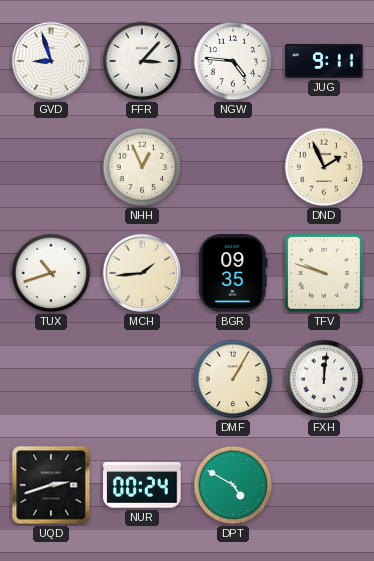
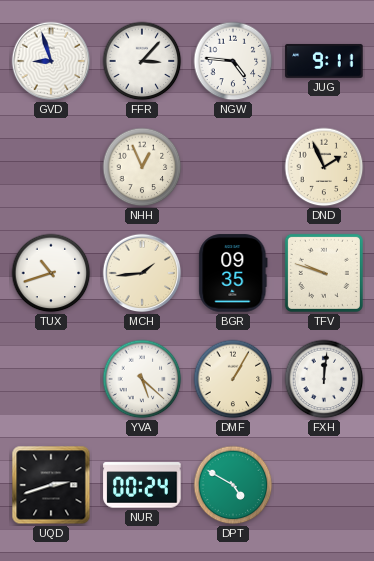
YVA: none -> 5:22
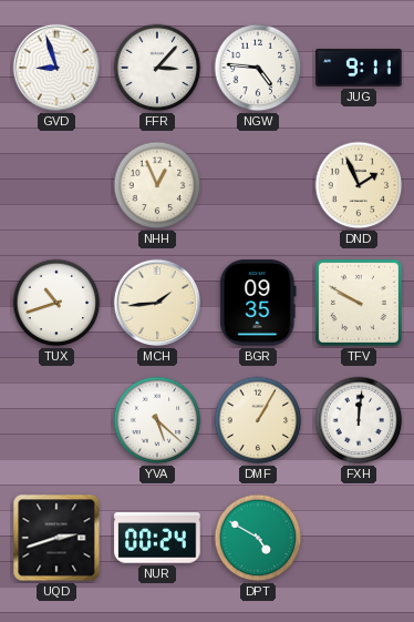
TFV: 9:48 -> 9:50
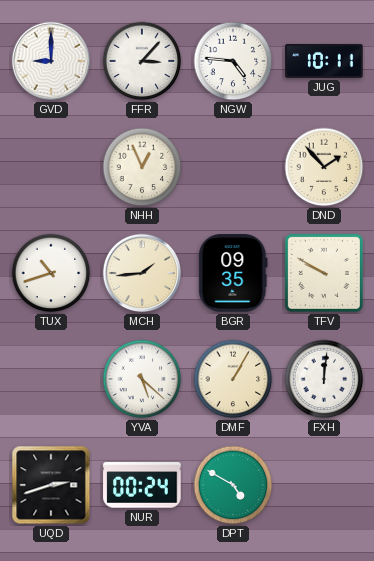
GVD: 8:57 -> 9:00
JUG: 9:11 -> 10:11
DND: 1:56 -> 1:53
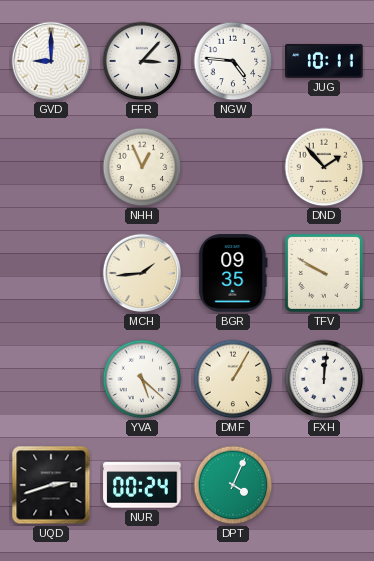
TUX: 10:42 -> none
DPT: 4:50 -> 4:04
